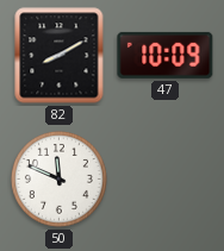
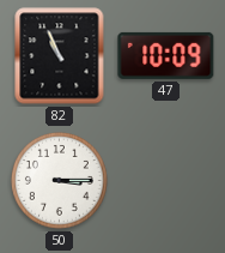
82: 8:10 -> 10:56
50: 11:49 -> 3:15
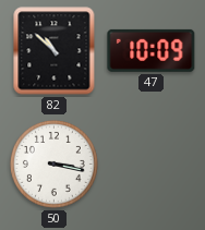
82: 10:56 -> 10:52
50: 3:15 -> 3:17
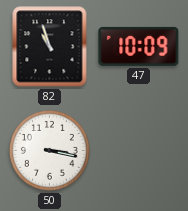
82: 10:52 -> 10:57
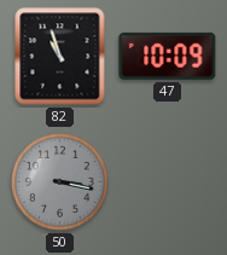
50 dial: white -> grey
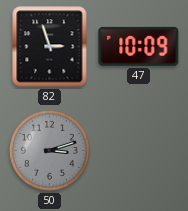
82: 10:57 -> 2:57
50: 3:17 -> 3:12
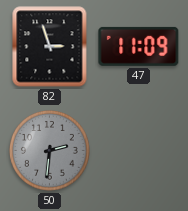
47: 10:09 -> 11:09
50: 3:12 -> 2:31
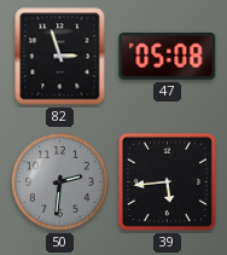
47: 11:09 -> 05:08
39: none -> 5:44
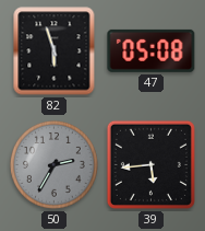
82: 2:57 -> 5:57
50: 2:31 -> 2:35
